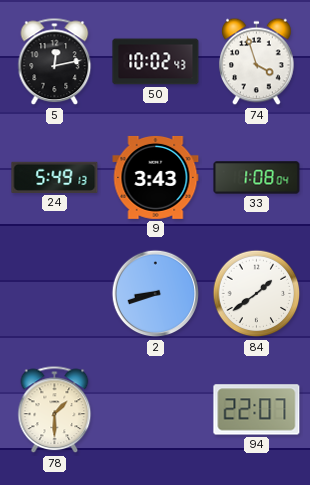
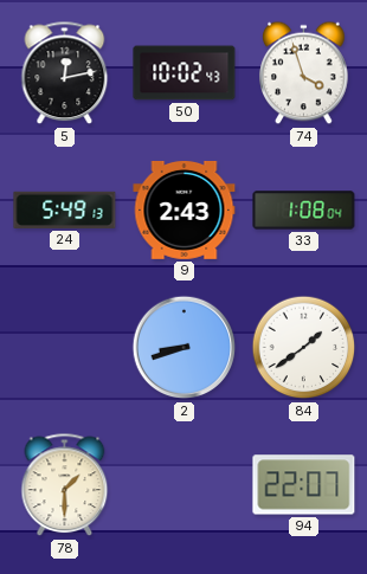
9: 3:43 -> 2:43
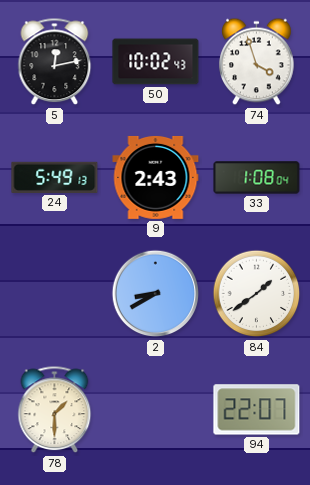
2: 8:42 -> 8:40
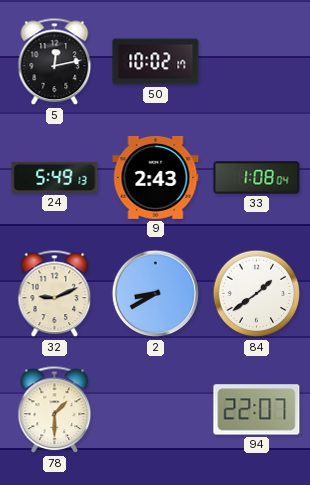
50: 10:02:43 -> 10:02:17
74: 3:57 -> none
32: none -> 9:11
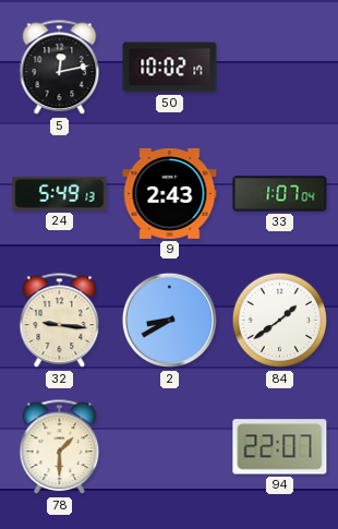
33: 1:08 -> 1:07
32: 9:11 -> 9:16
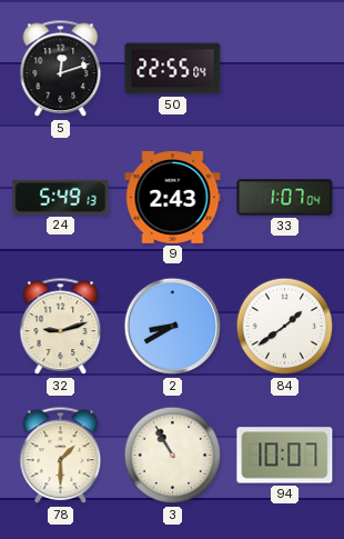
5: 12:13 -> 12:12
50: 10:02 -> 22:55
32: 9:16 -> 9:12
3: none -> 10:55
94: 22:07 -> 10:07
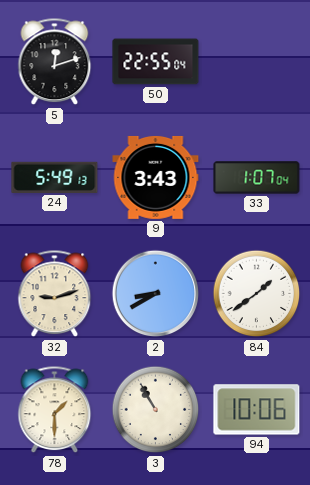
9: 2:43 -> 3:43
94: 10:07 -> 10:06
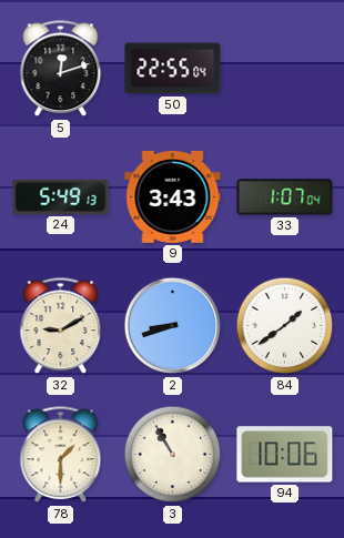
32: 9:12 -> 9:10
2: 8:40 -> 8:42
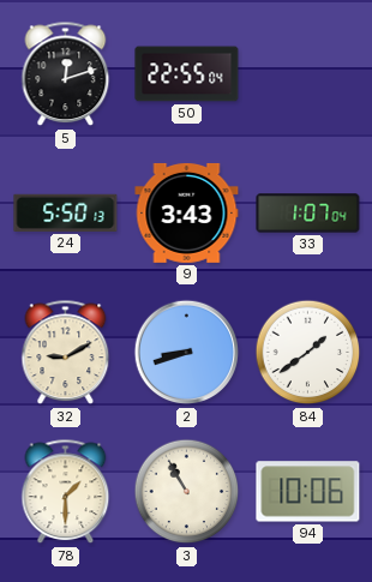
24: 5:49 -> 5:50
